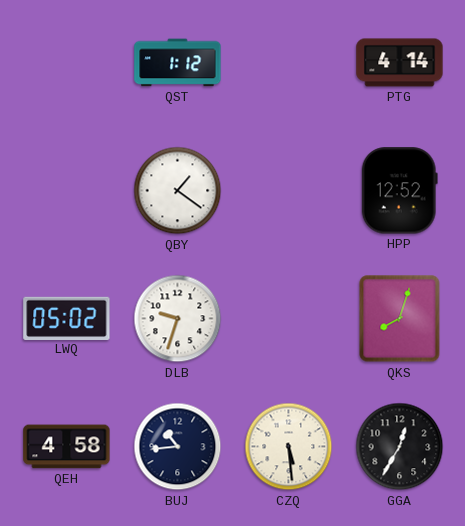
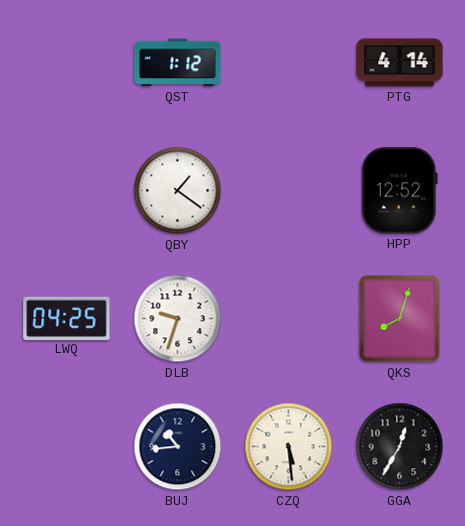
LWQ: 05:02 -> 04:25
QEH: 4:58 -> none
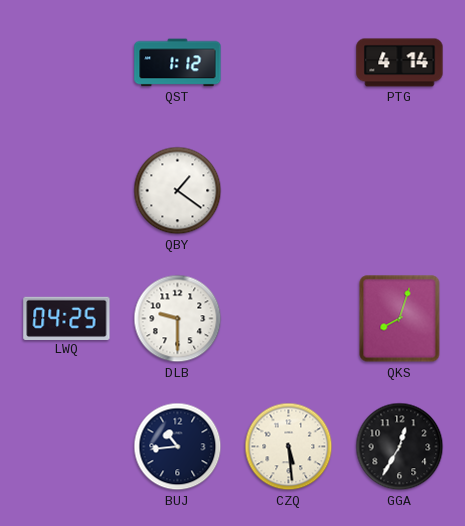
HPP: 12:52 -> none
DLB: 9:33 -> 9:30
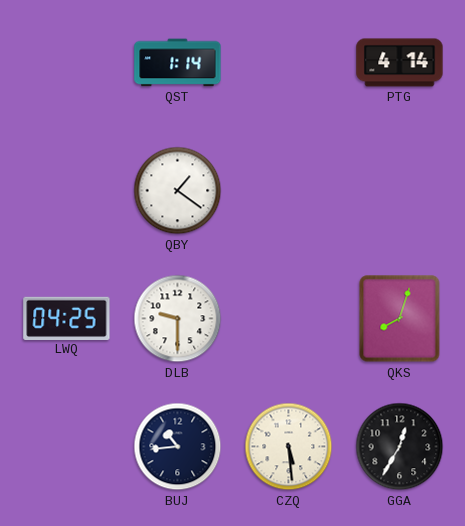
QST: 1:12 -> 1:14
